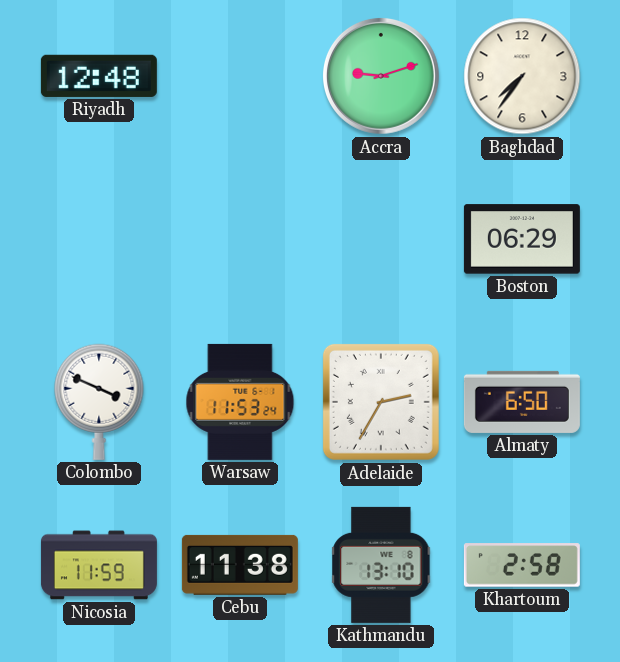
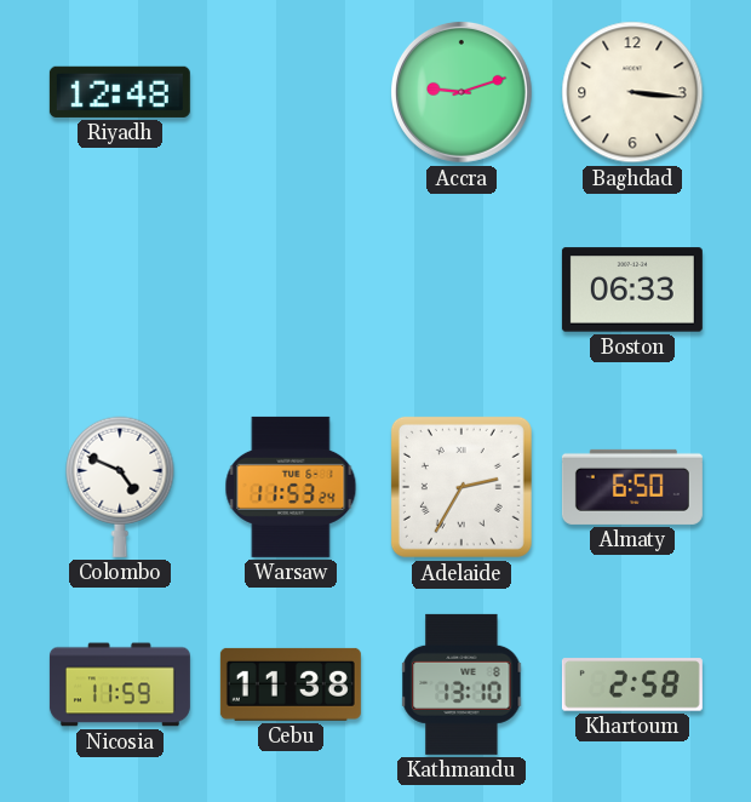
Baghdad: 7:36 -> 3:16
Boston: 06:29 -> 06:33
Colombo: 3:49 -> 4:49
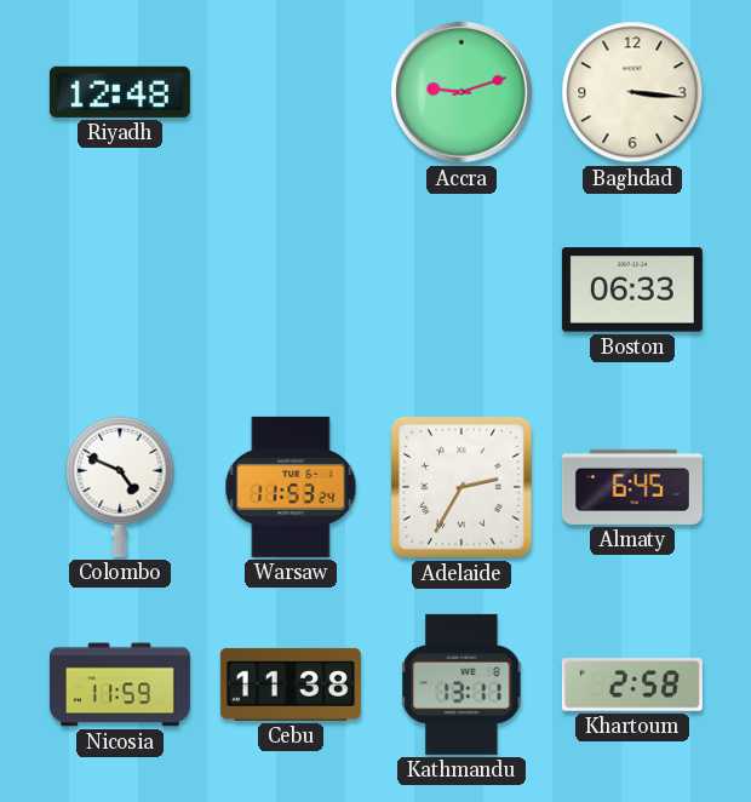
Almaty: 6:50 -> 6:45
Kathmandu: 13:10 -> 13:11
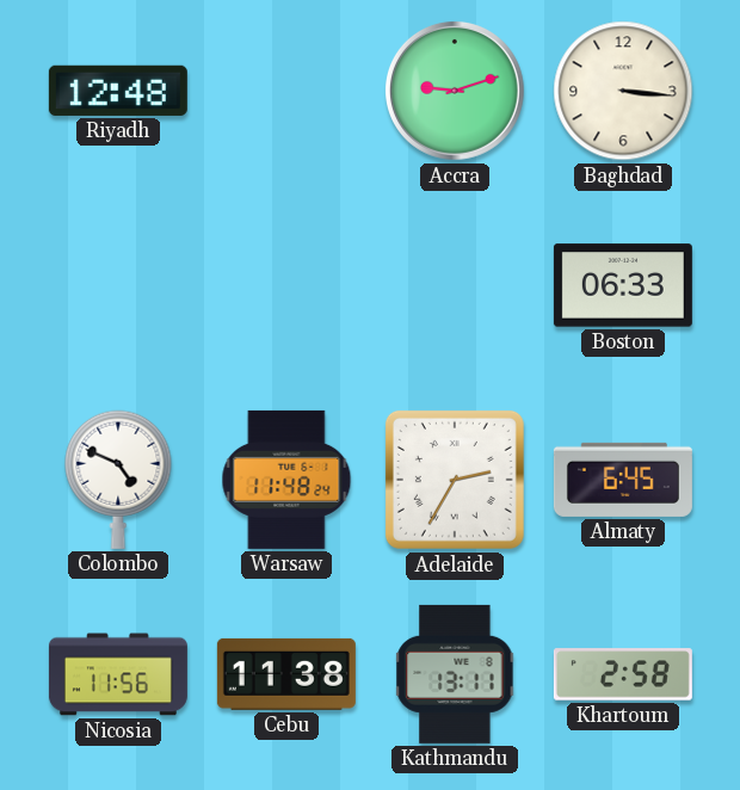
Warsaw: 11:53 -> 11:48
Nicosia: 11:59 -> 11:56
